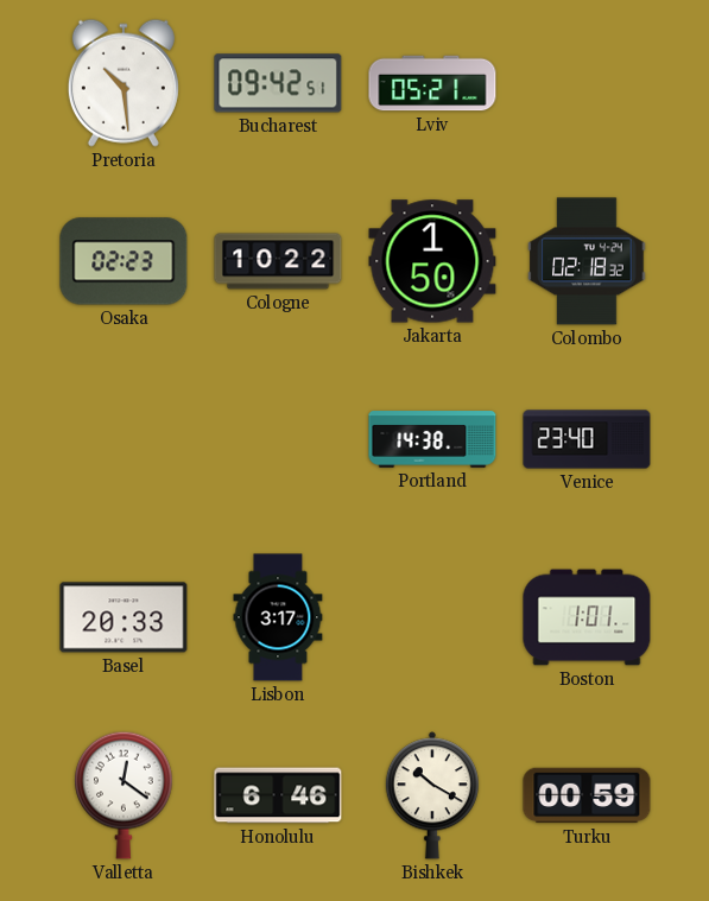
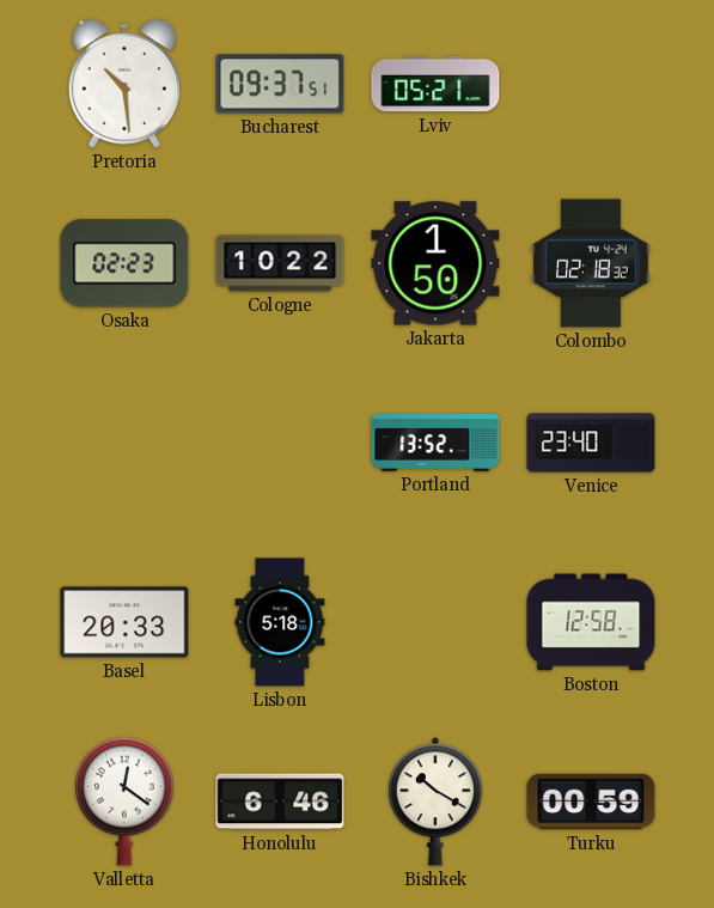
Bucharest: 09:42 -> 09:37
Portland: 14:38 -> 13:52
Lisbon: 3:17 -> 5:18
Boston: 1:01 -> 12:58
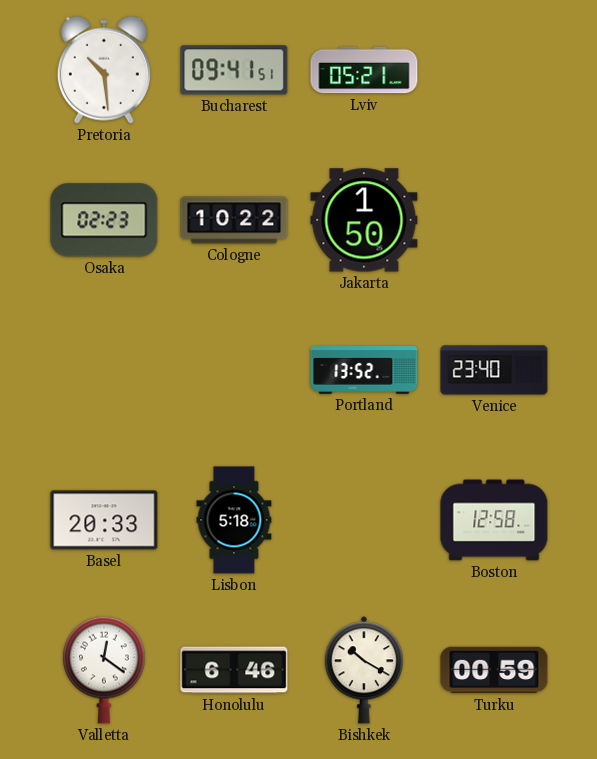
Bucharest: 09:37 -> 09:41
Colombo: 02:18 -> none
